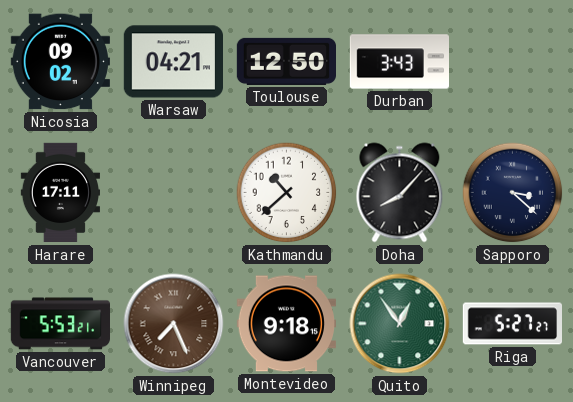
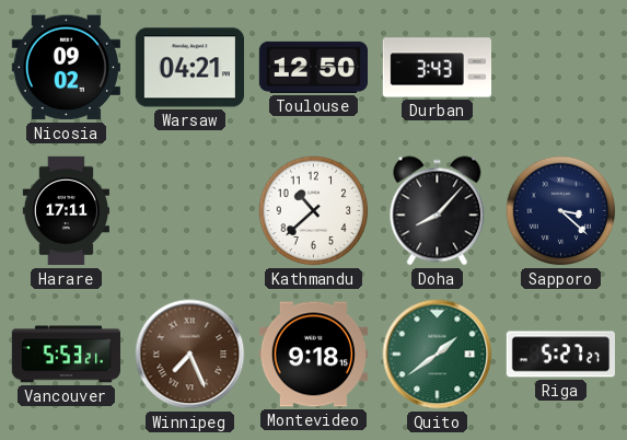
Quito: 12:54 -> 1:39
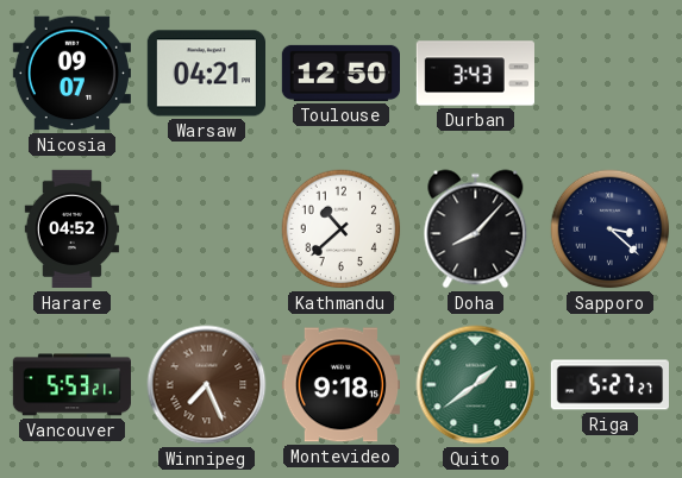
Nicosia: 09:02 -> 09:07
Harare: 17:11 -> 04:52
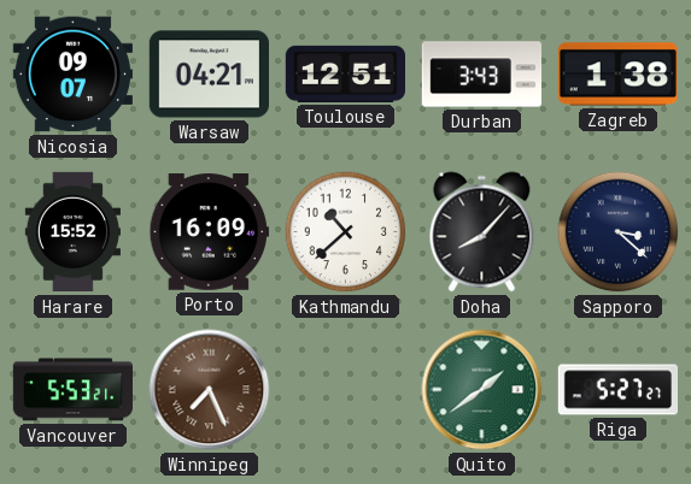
Toulouse: 12:50 -> 12:51
Zagreb: none -> 1:38
Harare: 04:52 -> 15:52
Porto: none -> 16:09
Montevideo: 9:18 -> none
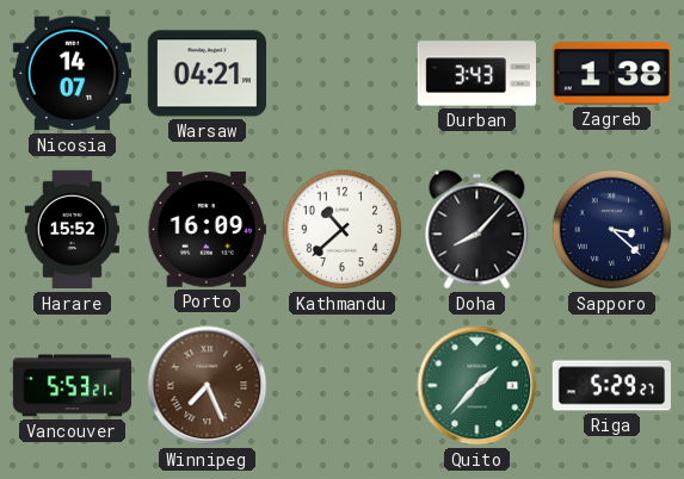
Nicosia: 09:07 -> 14:07
Toulouse: 12:51 -> none
Quito: 1:39 -> 1:37
Riga: 5:27 -> 5:29
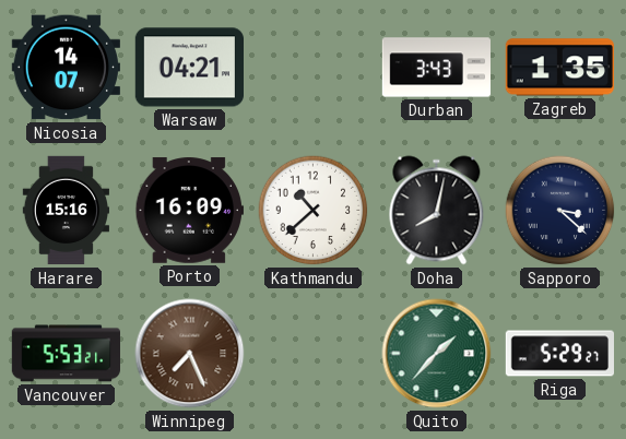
Zagreb: 1:38 -> 1:35
Harare: 15:52 -> 15:16
Doha: 8:07 -> 8:02
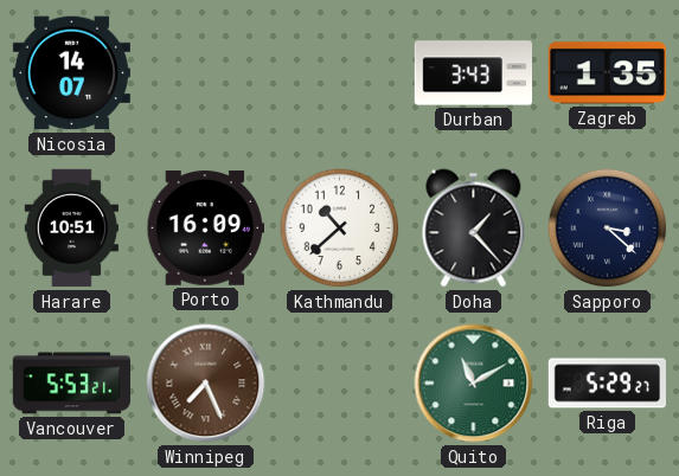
Warsaw: 04:21 -> none
Harare: 15:16 -> 10:51
Doha: 8:02 -> 1:23
Quito: 1:37 -> 11:10
